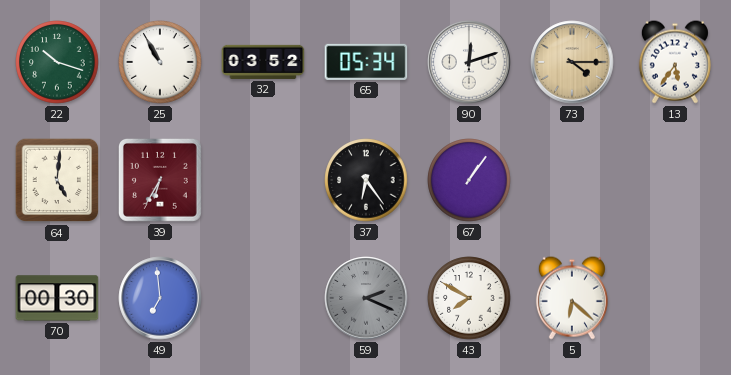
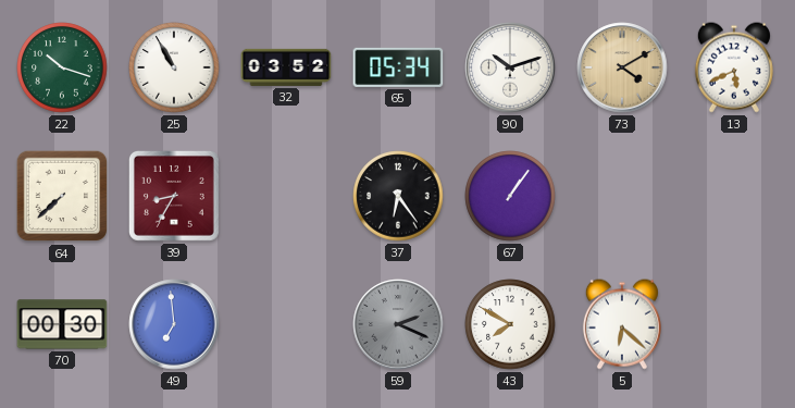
90: 12:12 -> 10:12
73: 4:15 -> 4:10
13: 5:36 -> 5:41
64: 5:01 -> 7:38
39: 6:35 -> 8:35
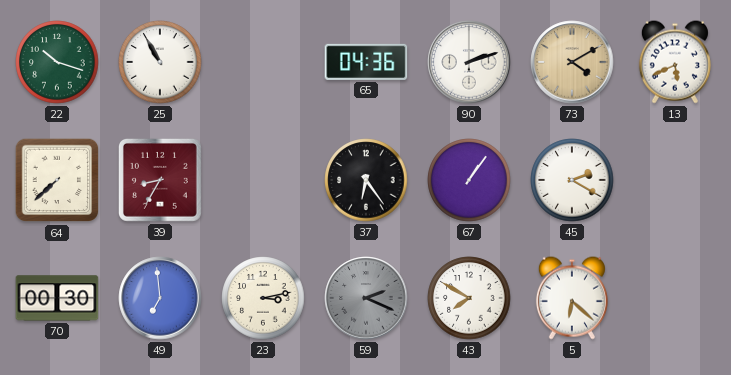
32: 03:52 -> none
65: 05:34 -> 04:36
90: 10:12 -> 2:12
45: none -> 2:20
23: none -> 3:13
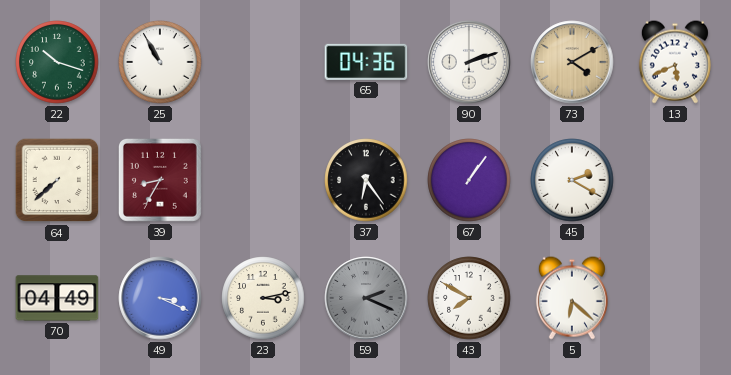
70: 00:30 -> 04:49
49: 6:59 -> 3:19
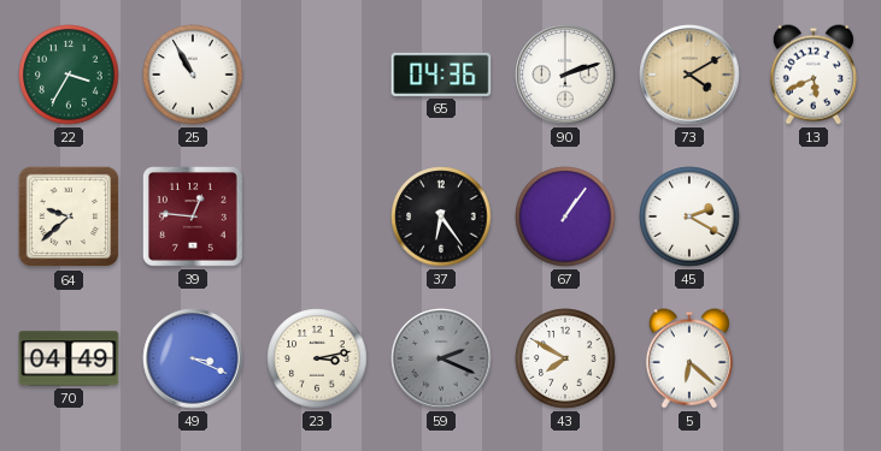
22: 10:18 -> 3:35
64: 7:38 -> 9:38
39: 8:35 -> 12:46
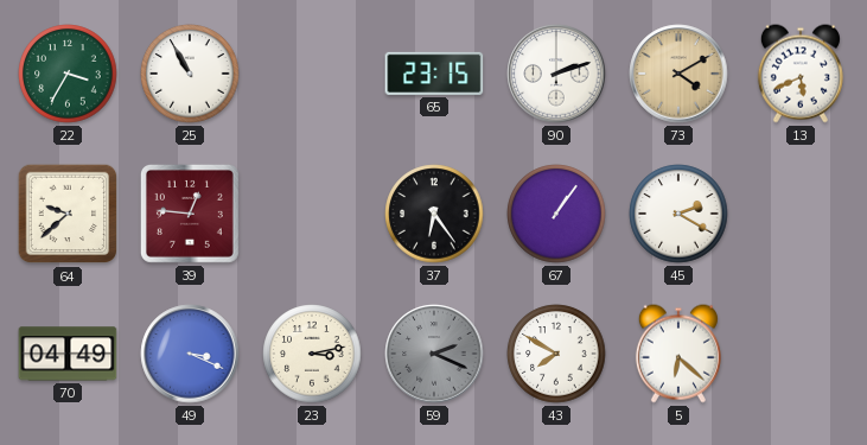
65: 04:36 -> 23:15
